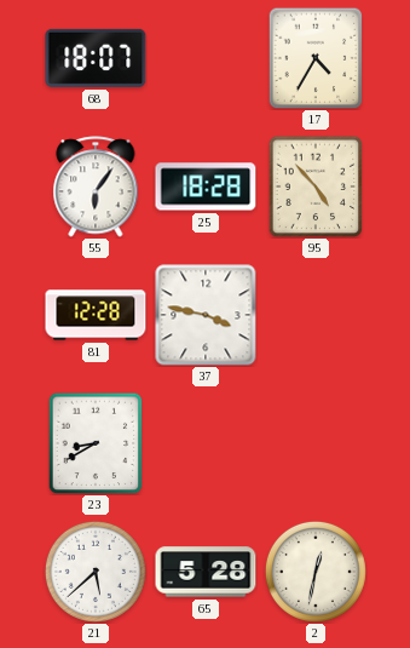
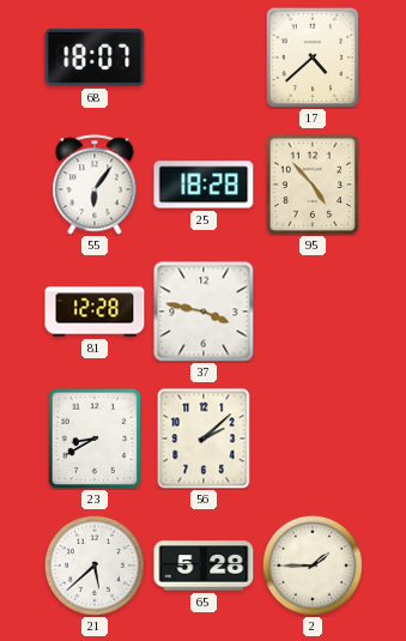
17: 4:35 -> 4:38
56: none -> 2:08
2: 12:32 -> 1:45
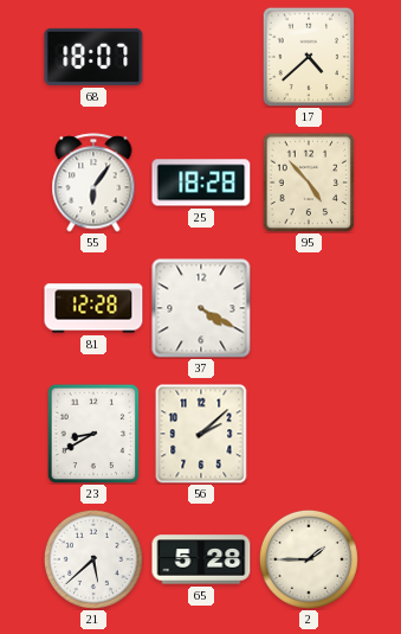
37: 3:47 -> 4:20
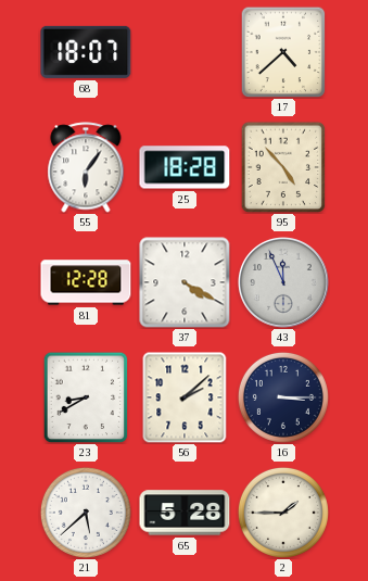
43: none -> 11:56
16: none -> 3:15
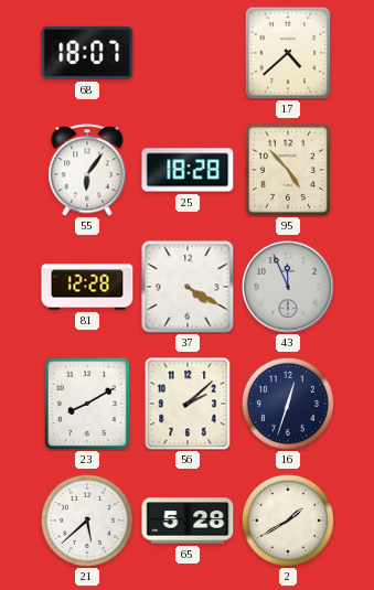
23: 8:40 -> 8:10
16: 3:15 -> 12:33
2: 1:45 -> 1:40
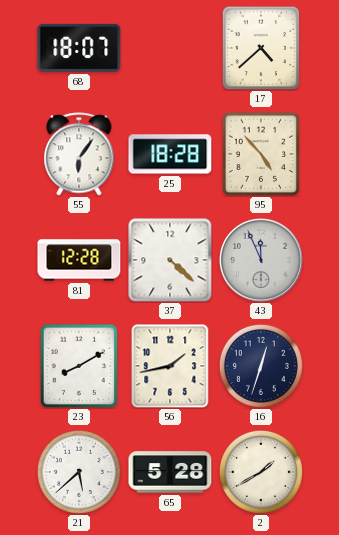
37: 4:20 -> 4:22
56: 2:08 -> 1:43
